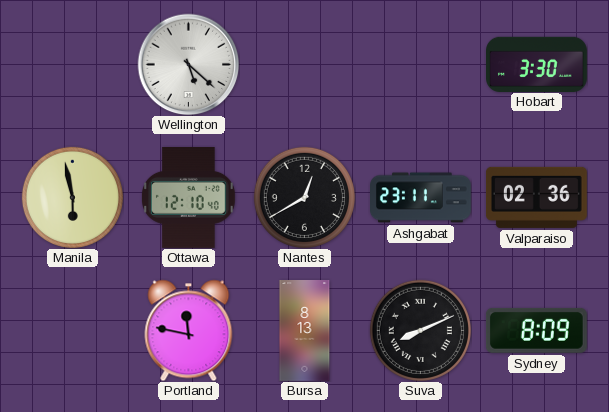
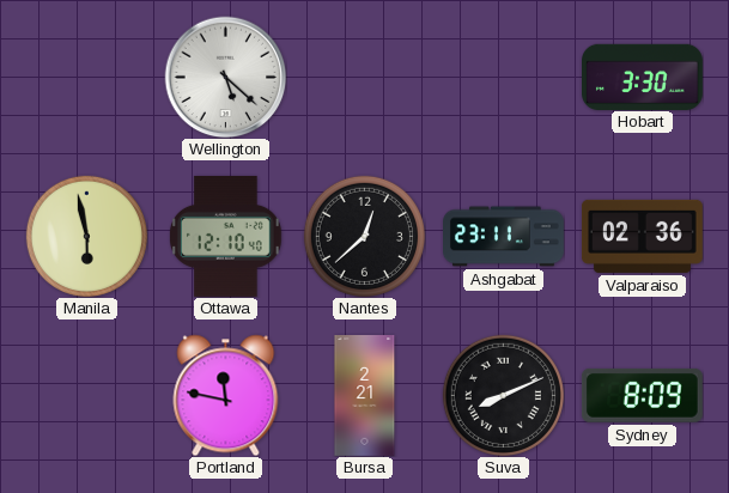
Nantes: 12:40 -> 12:38
Bursa: 8:13 -> 2:21
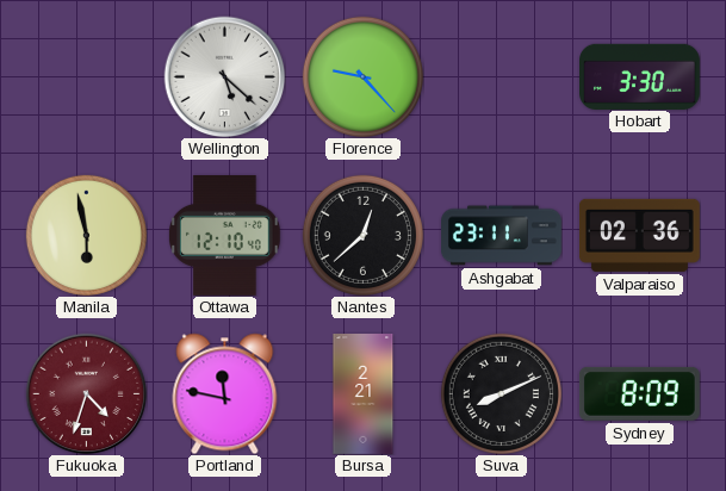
Florence: none -> 9:23
Fukuoka: none -> 4:33
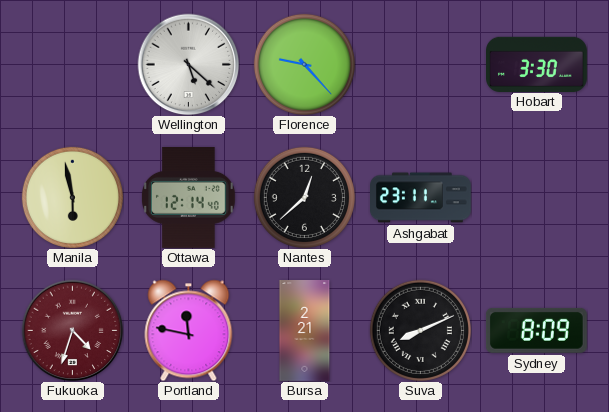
Ottawa: 12:10 -> 12:14
Valparaiso: 02:36 -> none
